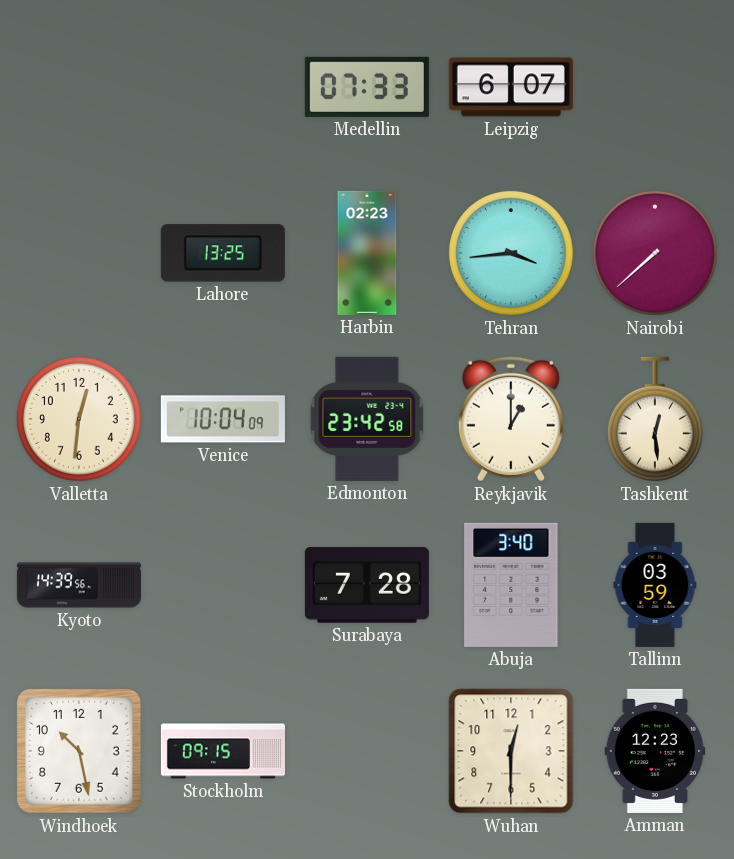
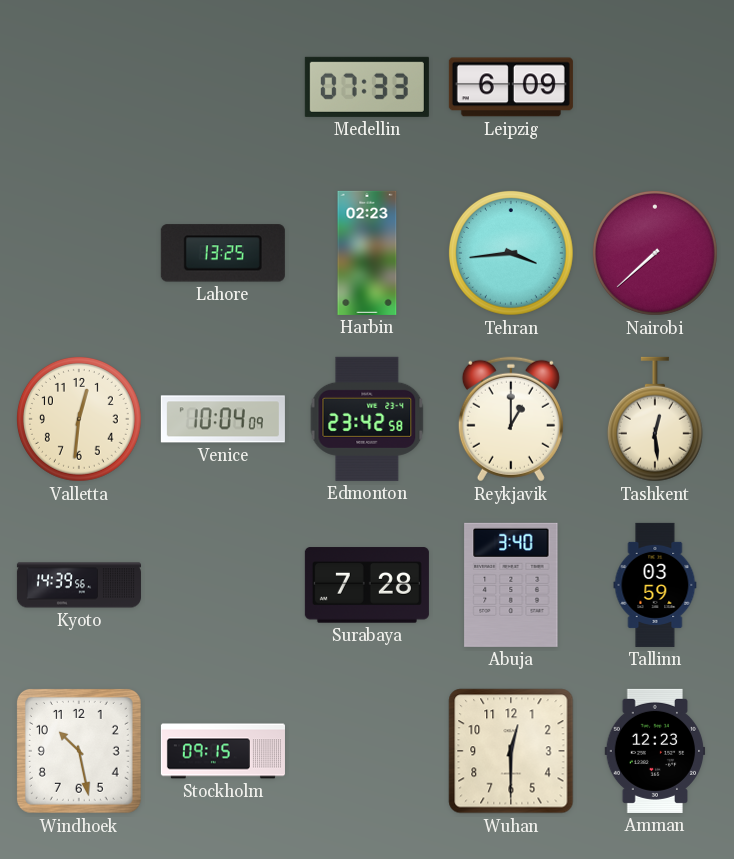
Leipzig: 6:07 -> 6:09
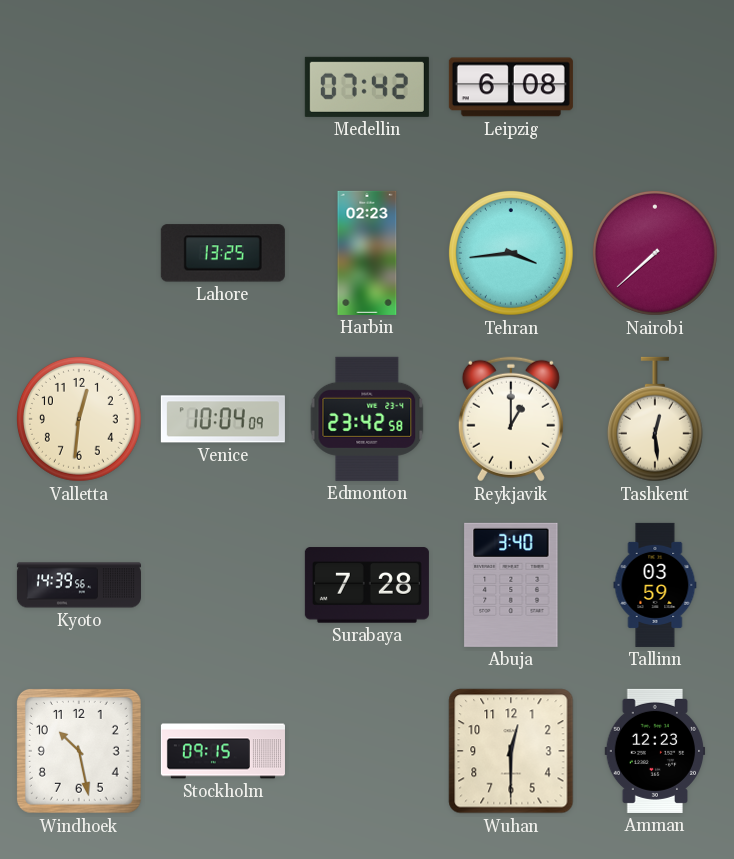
Medellin: 07:33 -> 07:42
Leipzig: 6:09 -> 6:08
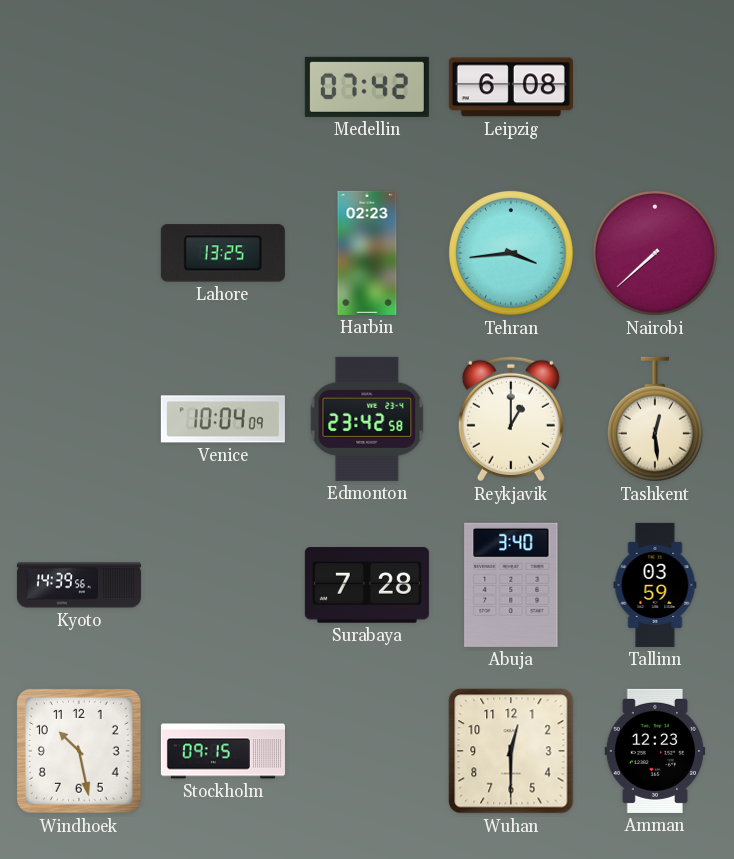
Valletta: 12:31 -> none
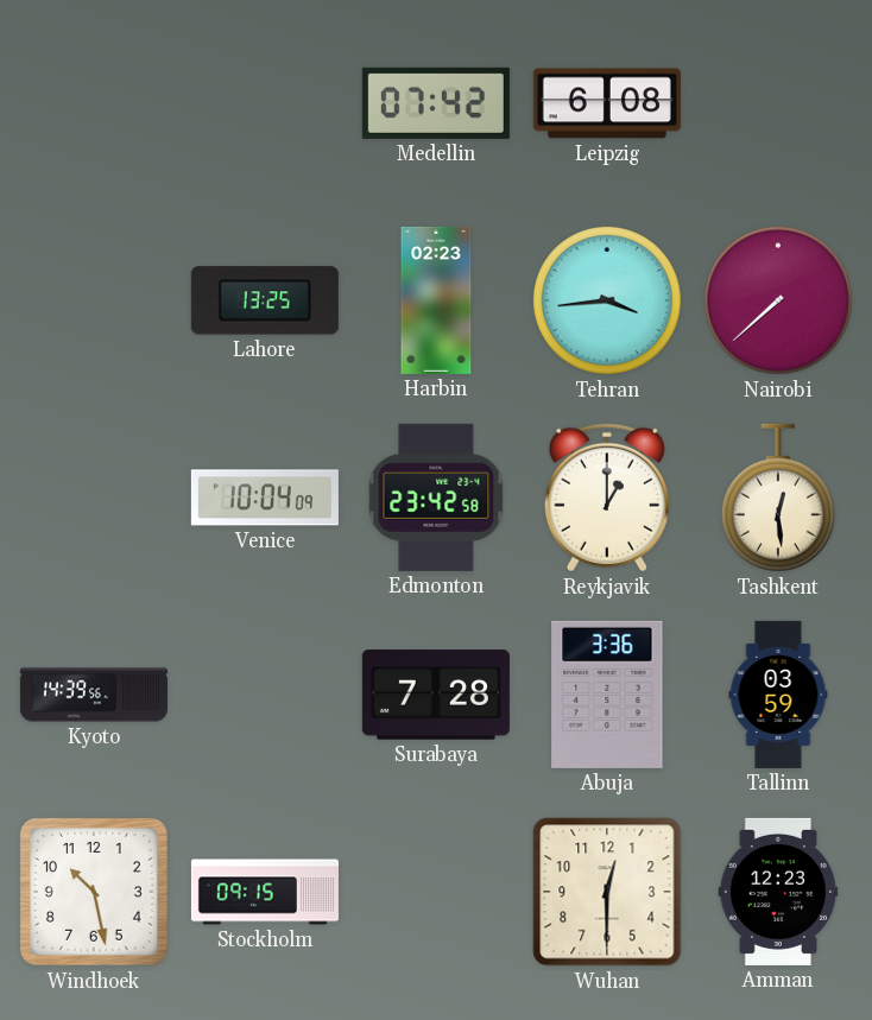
Abuja: 3:40 -> 3:36
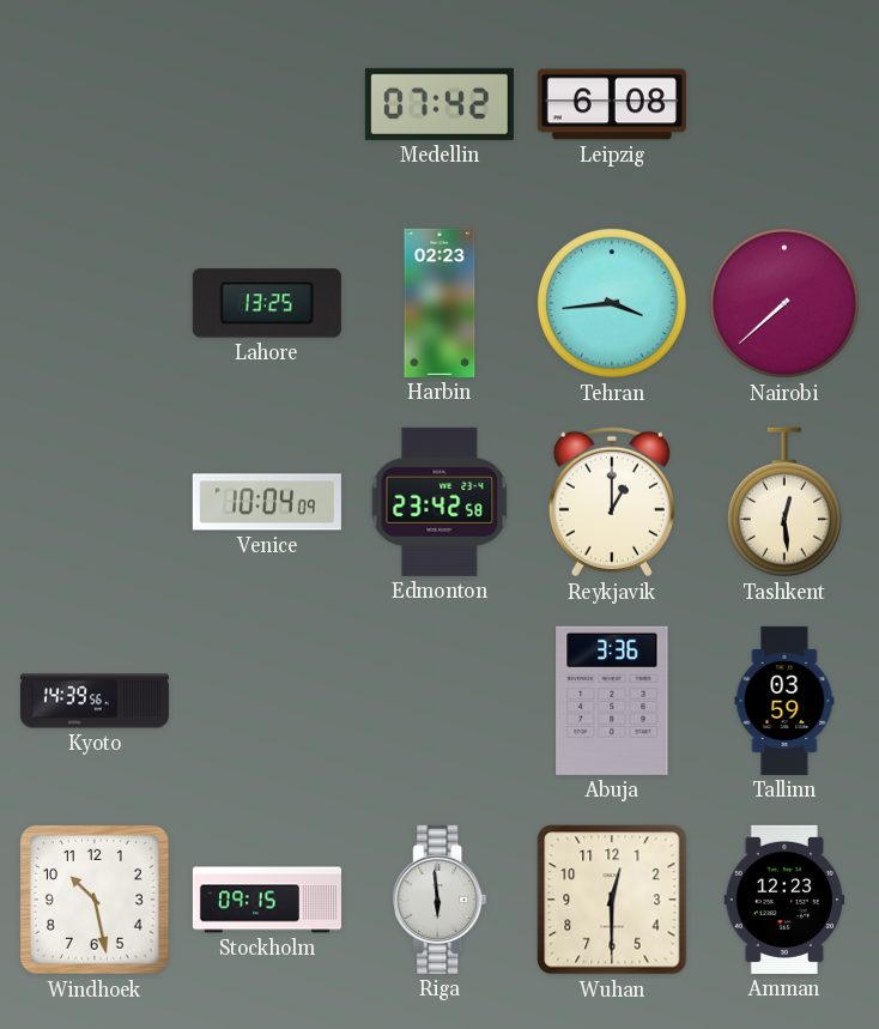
Surabaya: 7:28 -> none
Riga: none -> 5:59
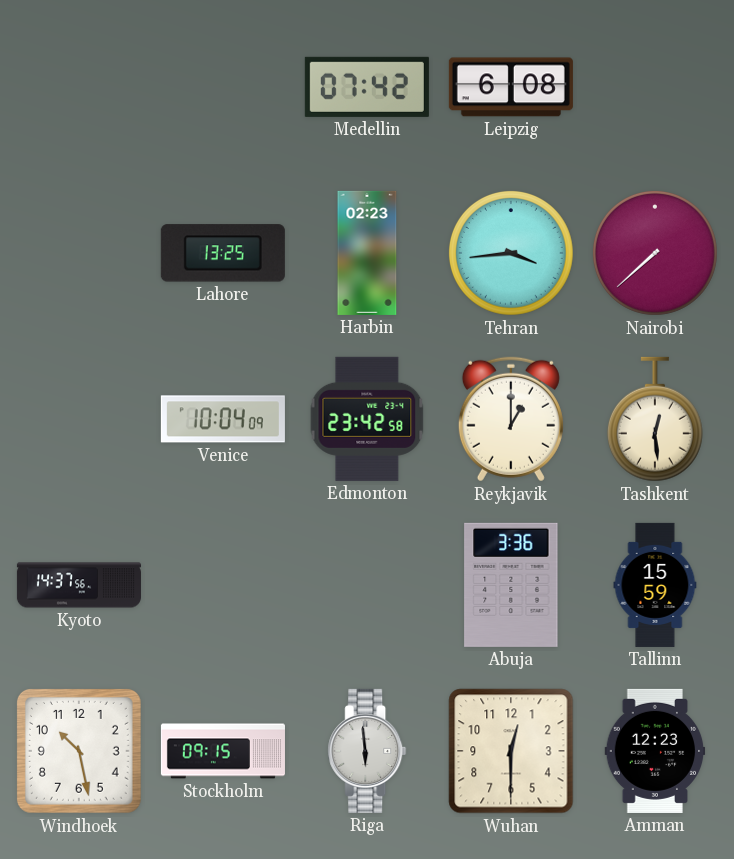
Kyoto: 14:39 -> 14:37
Tallinn: 03:59 -> 15:59
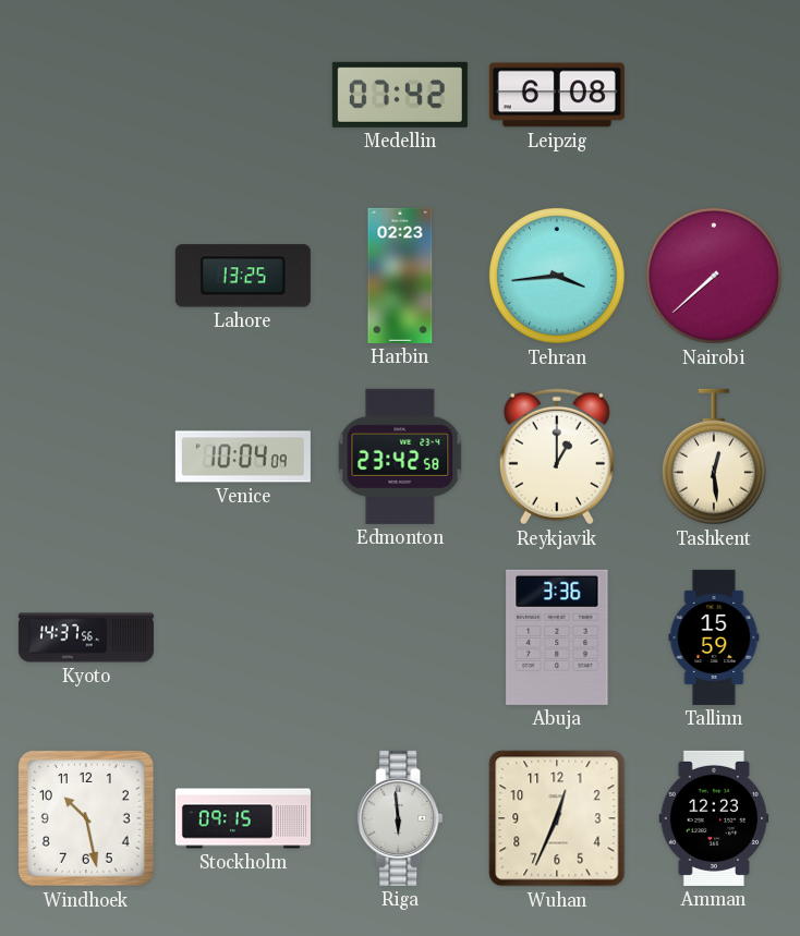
Wuhan: 12:30 -> 12:34
